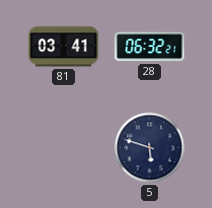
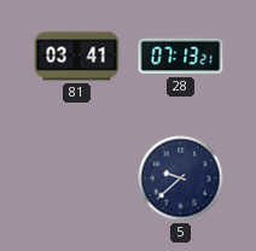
28: 06:32 -> 07:13
5: 5:48 -> 9:38
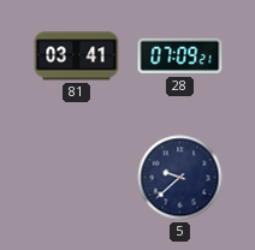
28: 07:13 -> 07:09
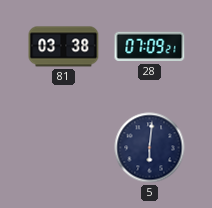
81: 03:41 -> 03:38
5: 9:38 -> 6:01
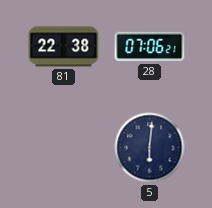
81: 03:38 -> 22:38
28: 07:09 -> 07:06
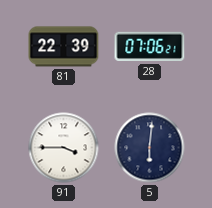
81: 22:38 -> 22:39
91: none -> 3:45
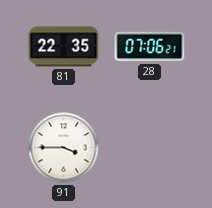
81: 22:39 -> 22:35
5: 6:01 -> none
